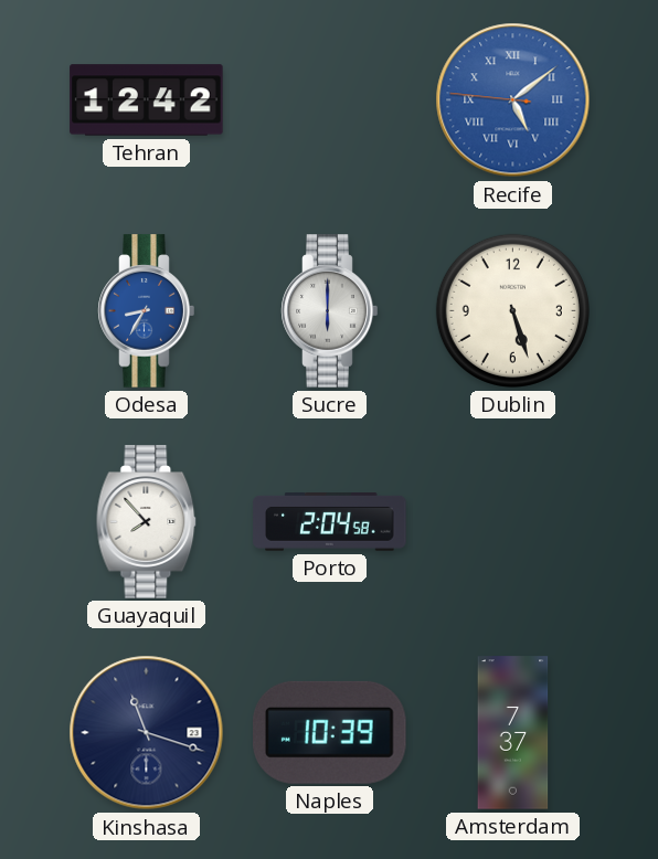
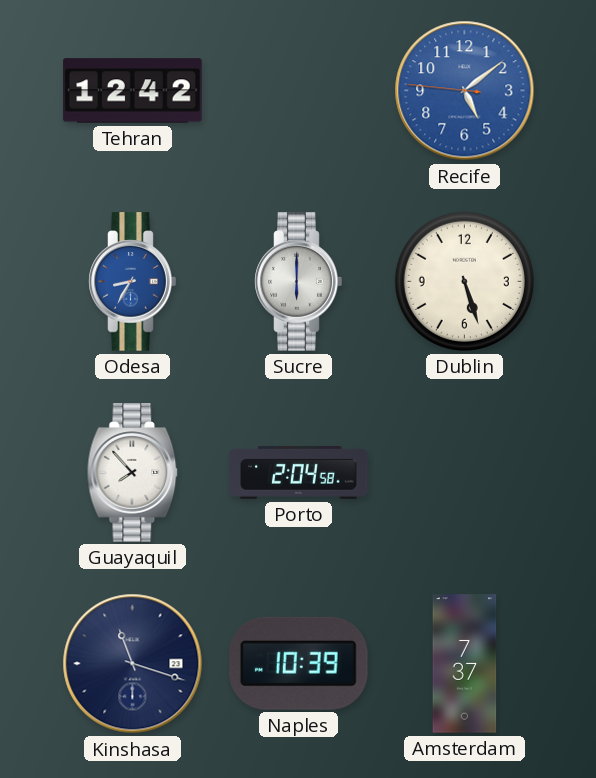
Recife numerals: Roman -> Arabic
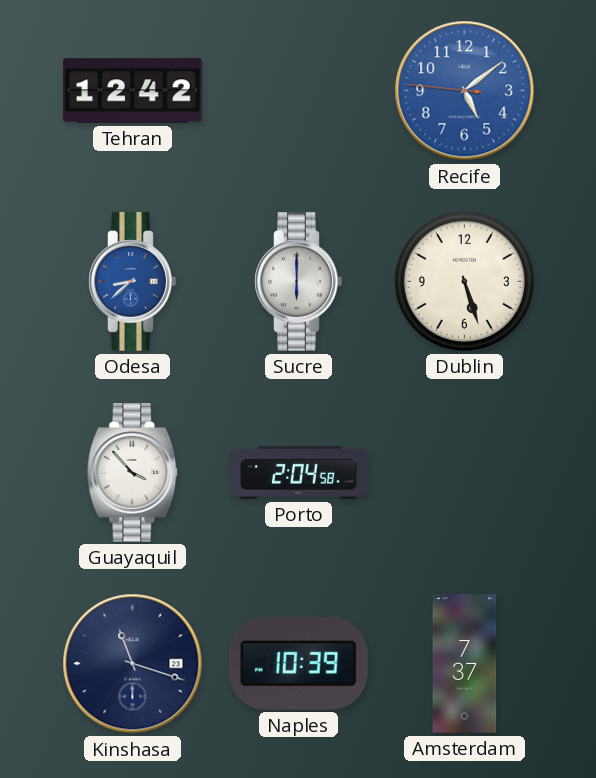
Odesa: 8:35 -> 8:38
Guayaquil: 7:53 -> 3:53
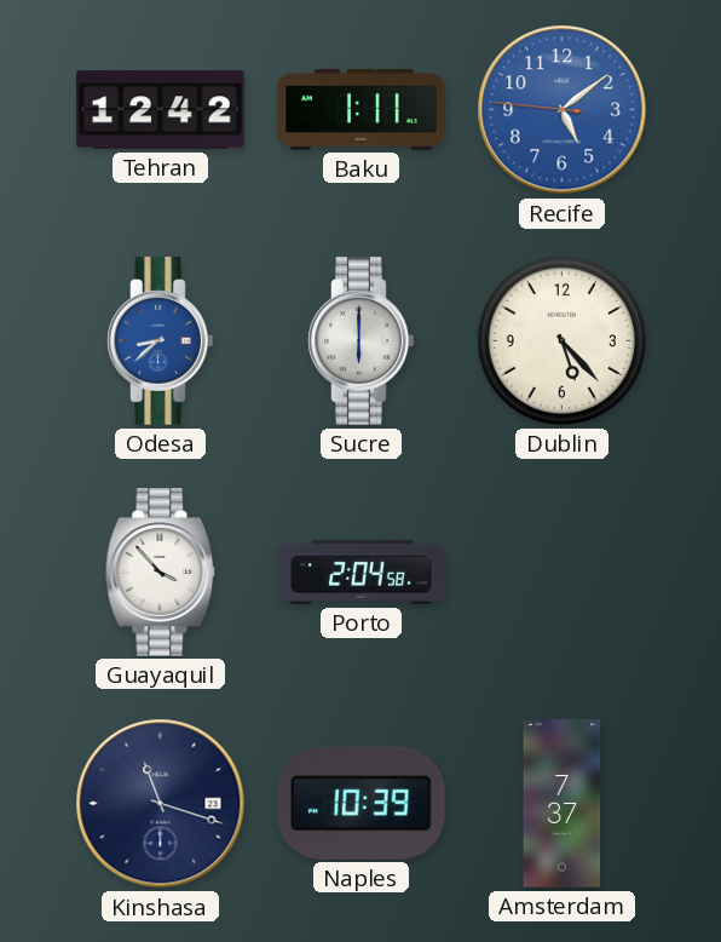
Baku: none -> 1:11
Dublin: 5:27 -> 5:23
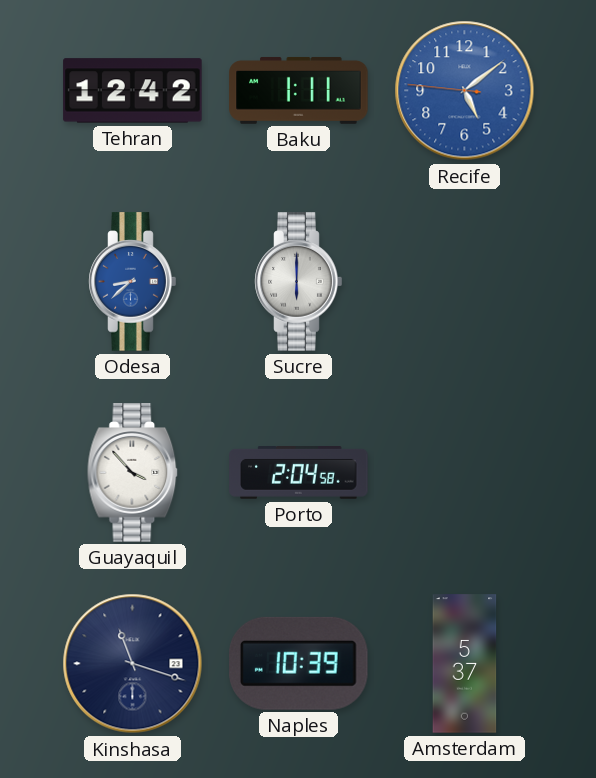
Dublin: 5:23 -> none
Amsterdam: 7:37 -> 5:37
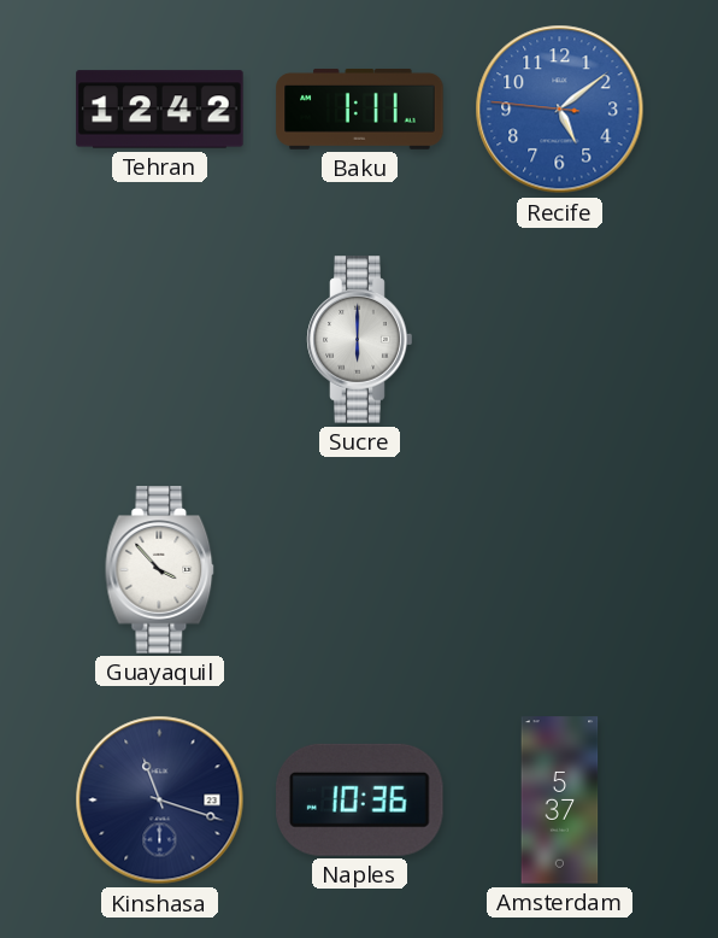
Odesa: 8:38 -> none
Porto: 2:04 -> none
Naples: 10:39 -> 10:36
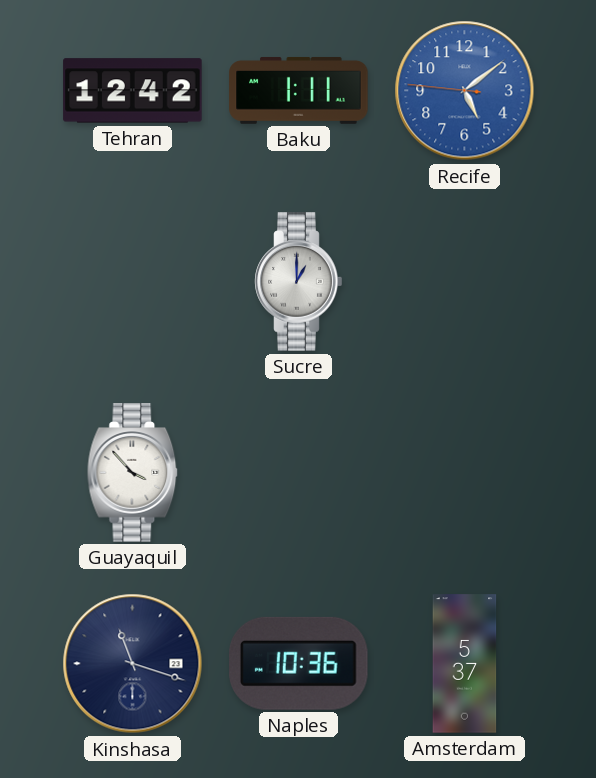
Sucre: 6:00 -> 1:00
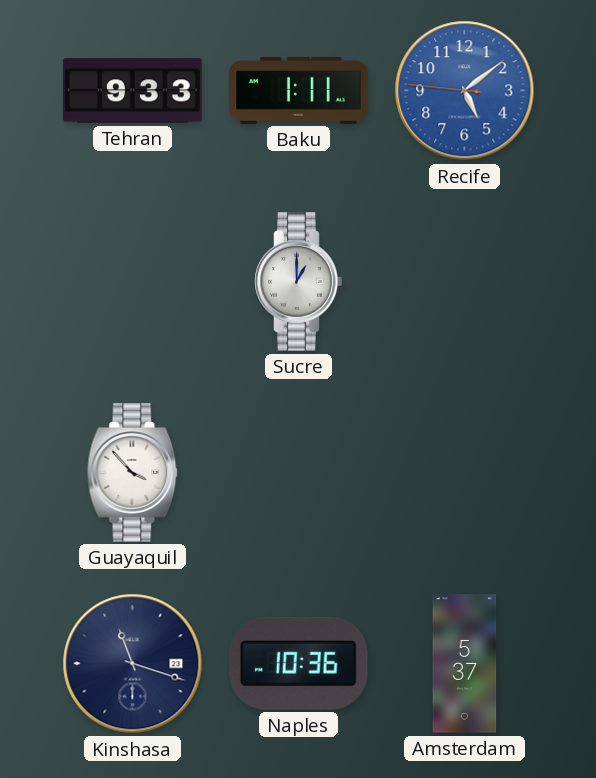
Tehran: 12:42 -> 9:33
